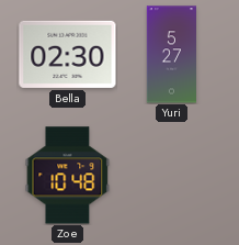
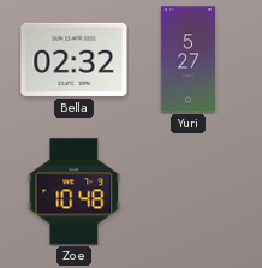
Bella: 02:30 -> 02:32
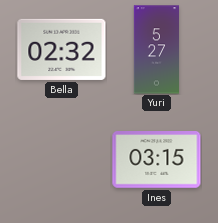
Zoe: 10:48 -> none
Ines: none -> 03:15
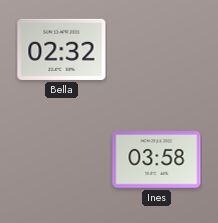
Yuri: 5:27 -> none
Ines: 03:15 -> 03:58
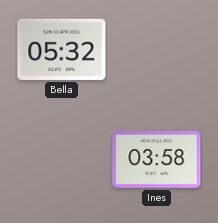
Bella: 02:32 -> 05:32
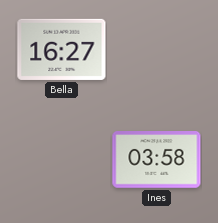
Bella: 05:32 -> 16:27
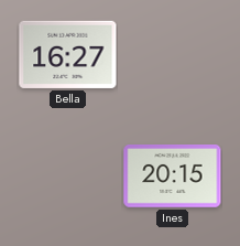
Ines: 03:58 -> 20:15
